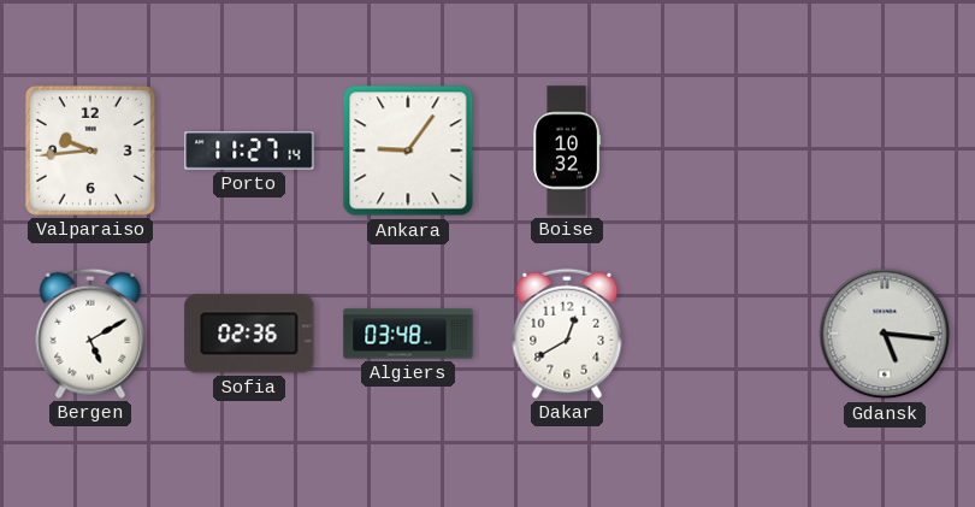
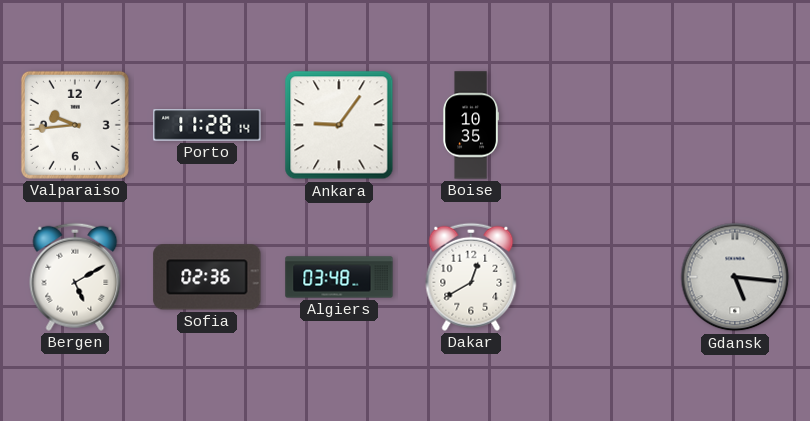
Porto: 11:27 -> 11:28
Boise: 10:32 -> 10:35
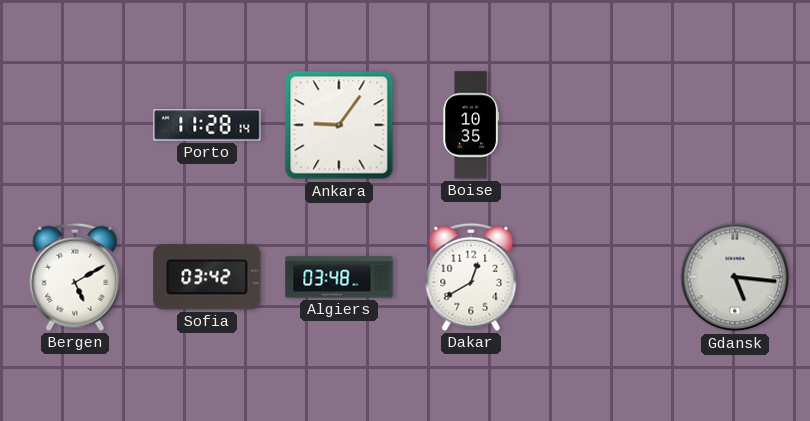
Valparaiso: 9:44 -> none
Sofia: 02:36 -> 03:42
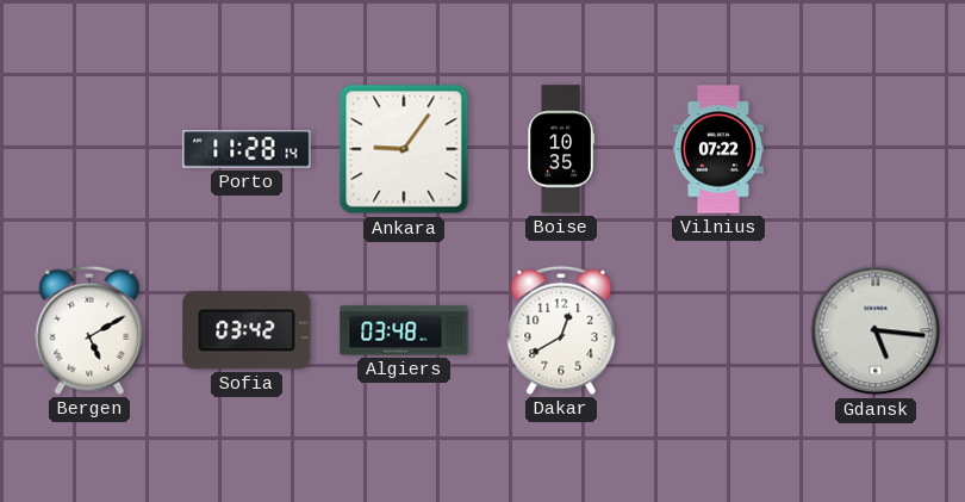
Vilnius: none -> 07:22
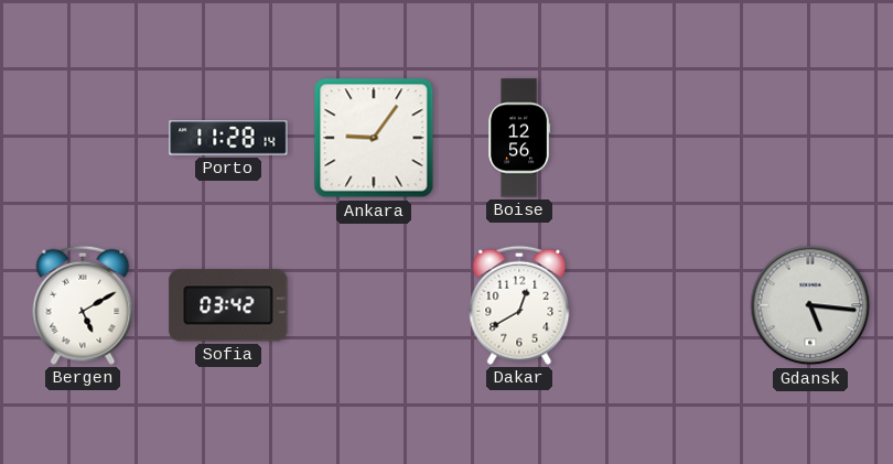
Boise: 10:35 -> 12:56
Vilnius: 07:22 -> none
Algiers: 03:48 -> none
